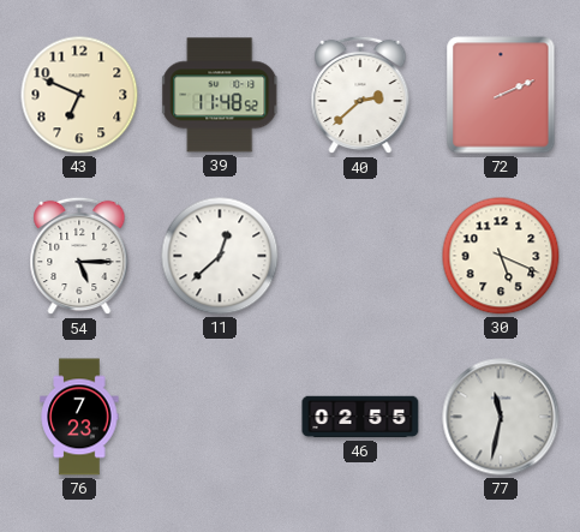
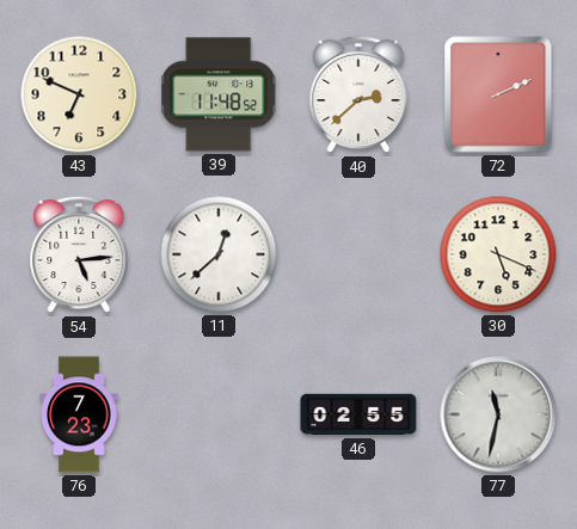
54: 5:15 -> 5:14
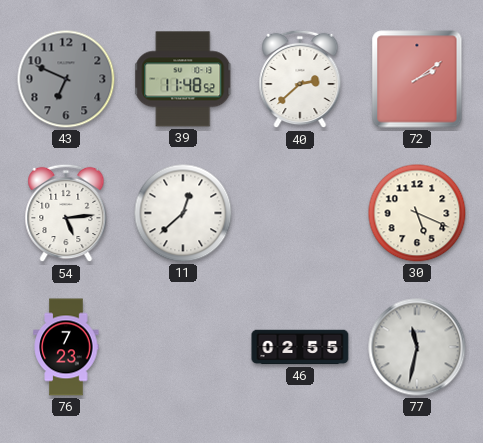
43 dial: cream -> grey
72: 2:11 -> 2:09
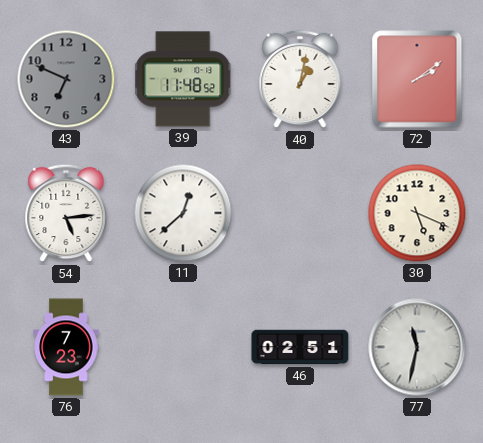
40: 2:38 -> 1:02
46: 02:55 -> 02:51
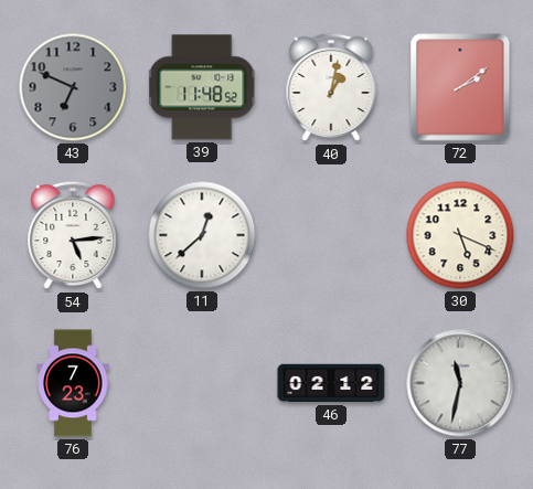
46: 02:51 -> 02:12
